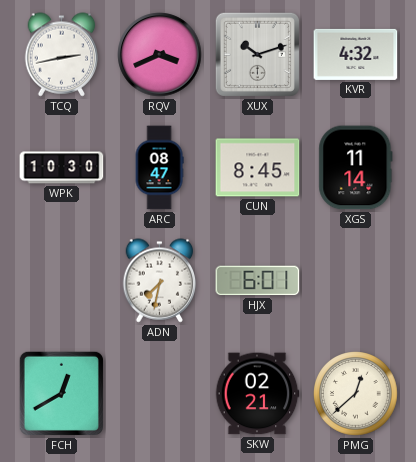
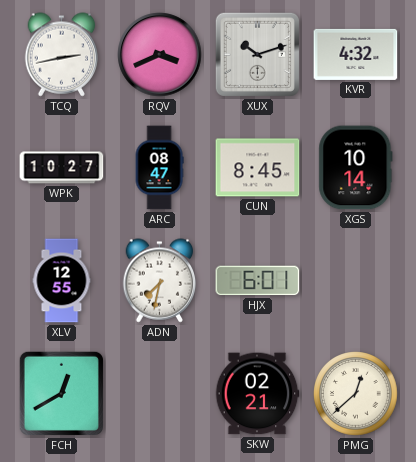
WPK: 10:30 -> 10:27
XGS: 11:14 -> 10:14
XLV: none -> 12:55
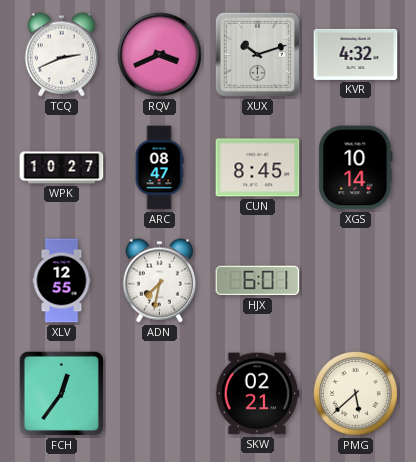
TCQ: 2:43 -> 2:41
FCH: 12:40 -> 12:36
PMG: 12:38 -> 5:38
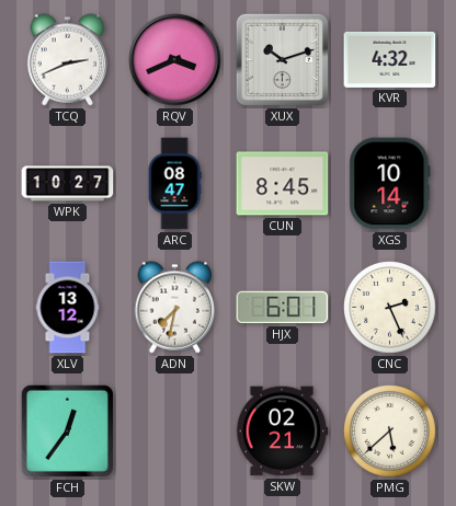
XLV: 12:55 -> 13:12
CNC: none -> 2:26
